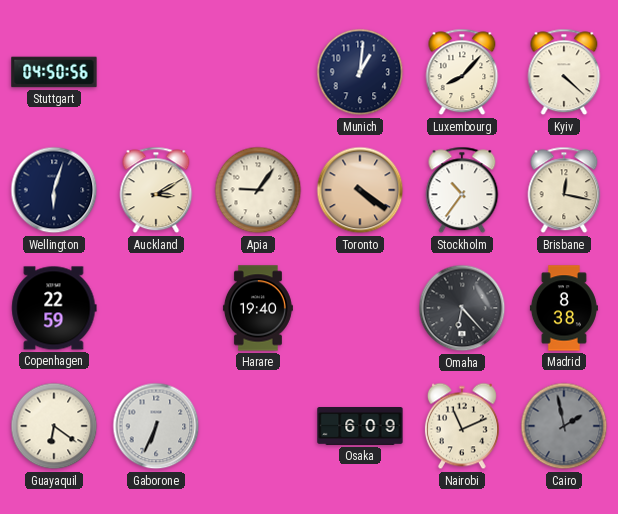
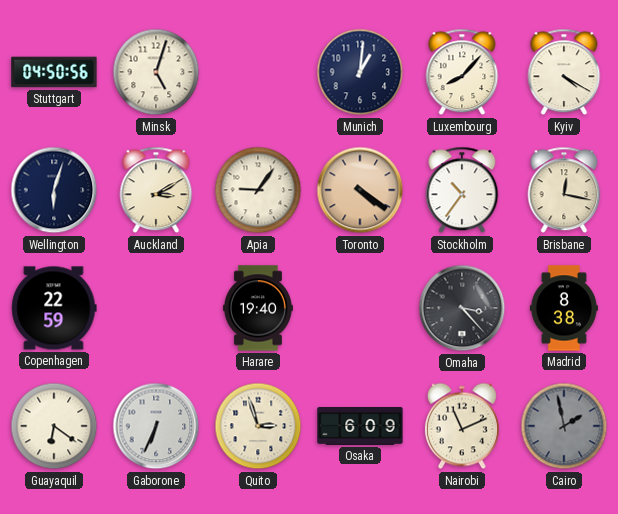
Minsk: none -> 5:03
Kyiv: 4:22 -> 4:20
Omaha: 6:23 -> 3:23
Quito: none -> 2:57
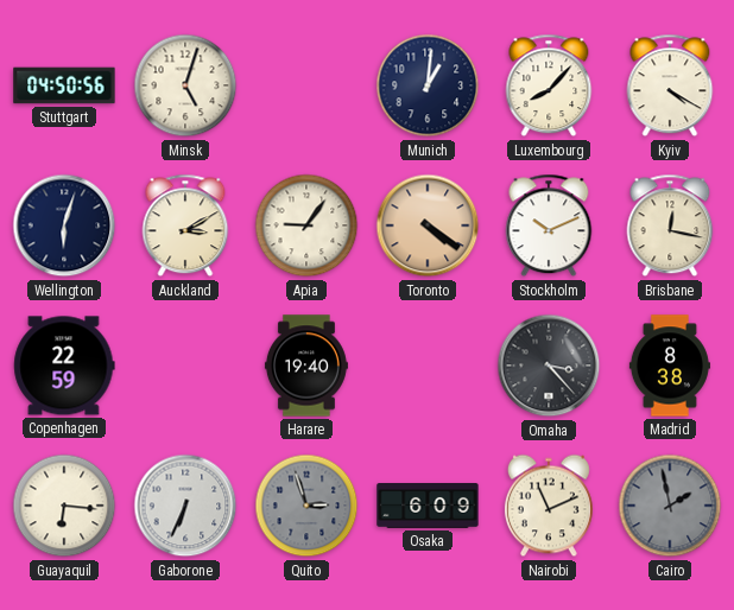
Stockholm: 10:36 -> 10:11
Guayaquil: 6:21 -> 6:16
Quito dial: cream -> grey
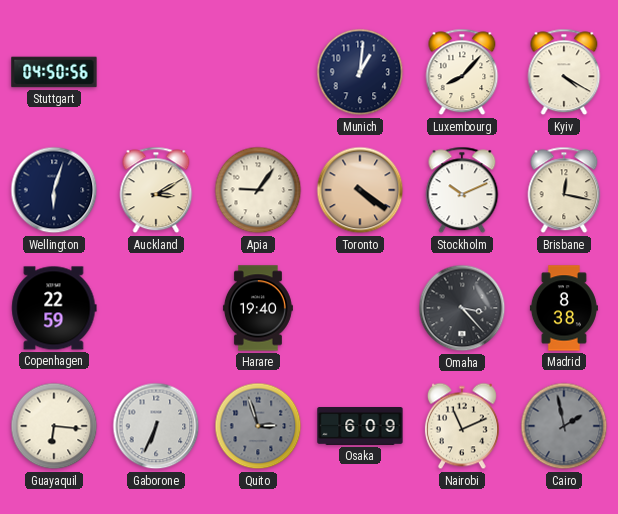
Minsk: 5:03 -> none
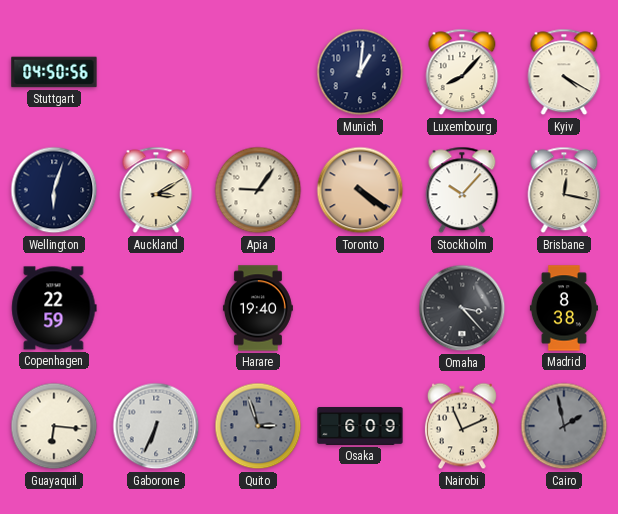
Stockholm: 10:11 -> 10:07
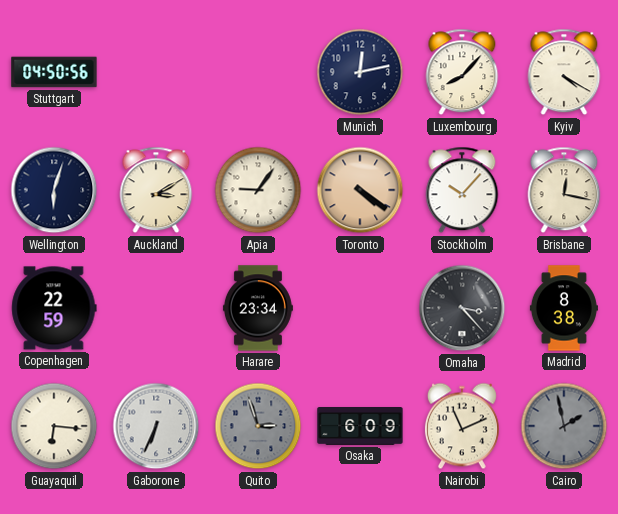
Munich: 1:01 -> 12:13
Harare: 19:40 -> 23:34
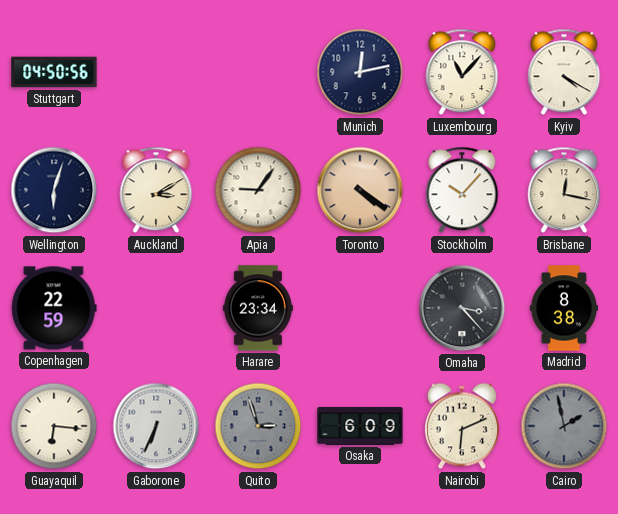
Luxembourg: 8:07 -> 11:07
Nairobi: 11:11 -> 6:11
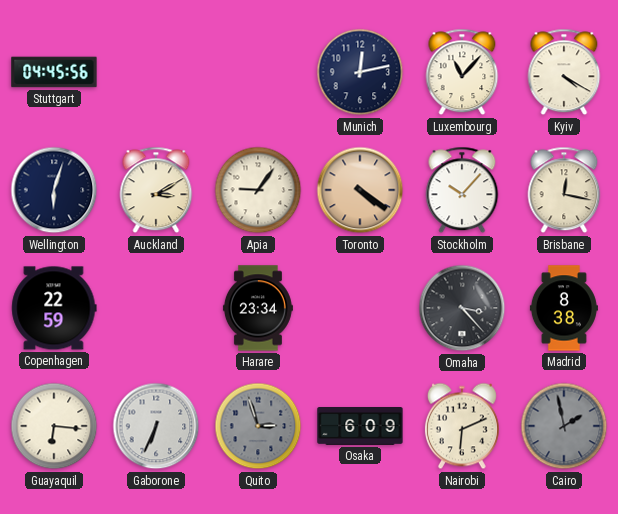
Stuttgart: 04:50 -> 04:45
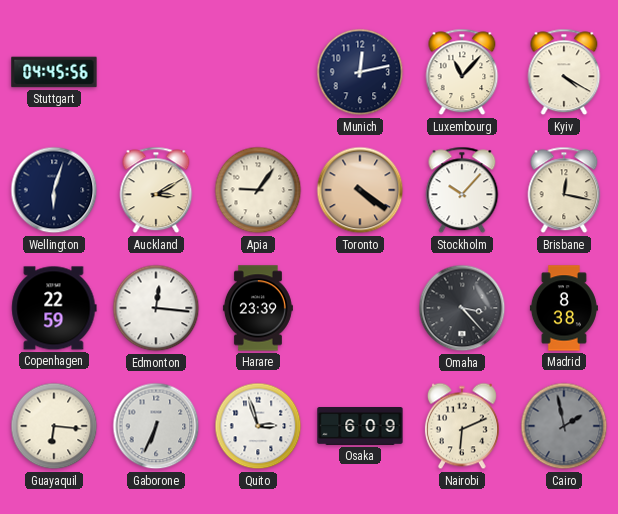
Edmonton: none -> 12:16
Harare: 23:34 -> 23:39
Quito dial: grey -> white
